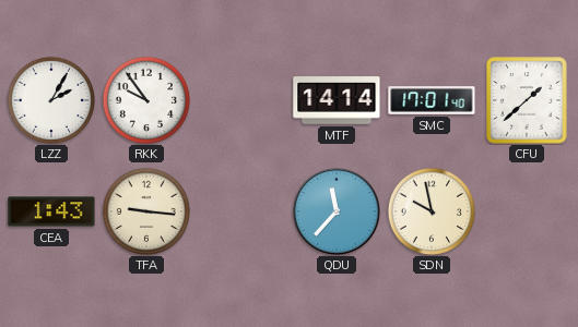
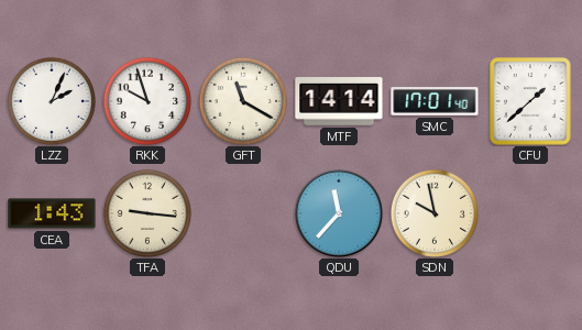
LZZ: 2:05 -> 2:04
RKK: 9:54 -> 9:57
GFT: none -> 11:20
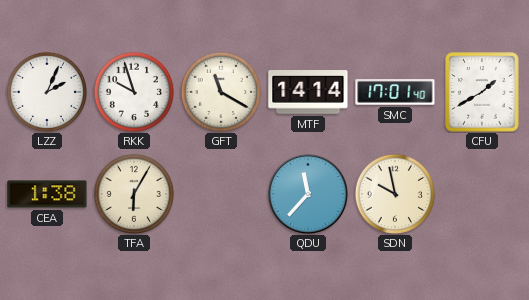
CFU: 1:38 -> 1:40
CEA: 1:43 -> 1:38
TFA: 9:16 -> 6:05
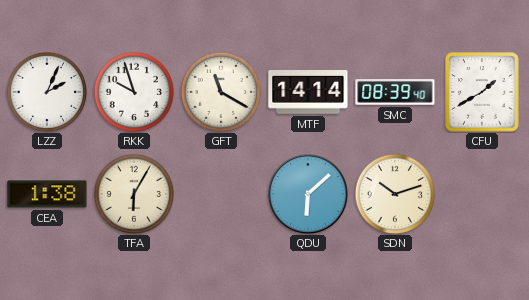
SMC: 17:01 -> 08:39
QDU: 11:37 -> 6:08
SDN: 9:58 -> 10:12
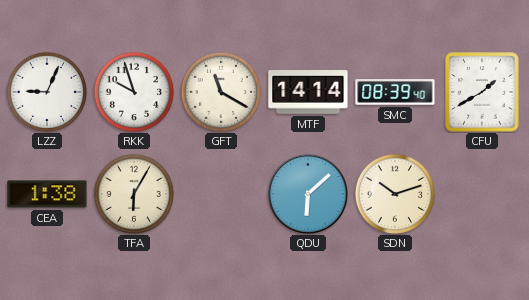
LZZ: 2:04 -> 9:04
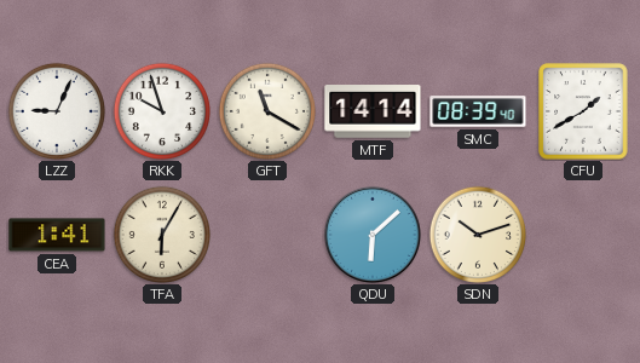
CEA: 1:38 -> 1:41
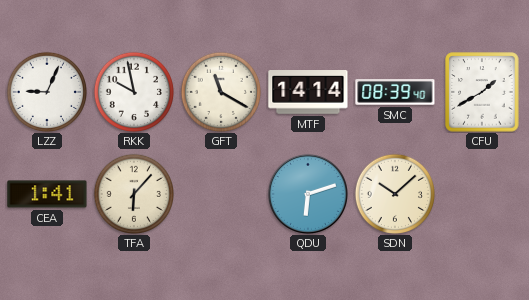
RKK: 9:57 -> 9:58
TFA: 6:05 -> 6:07
QDU: 6:08 -> 6:12
SDN: 10:12 -> 10:08
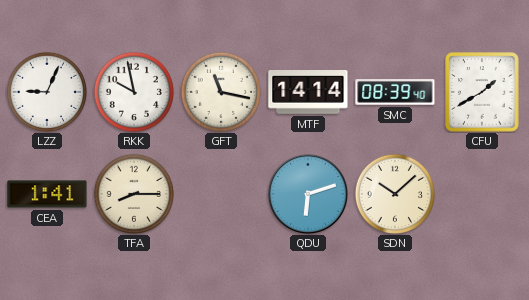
GFT: 11:20 -> 11:17
TFA: 6:07 -> 8:15
